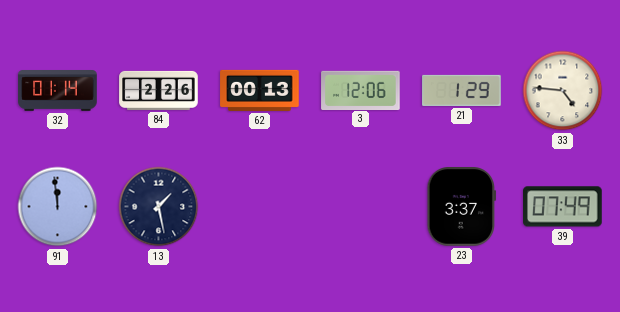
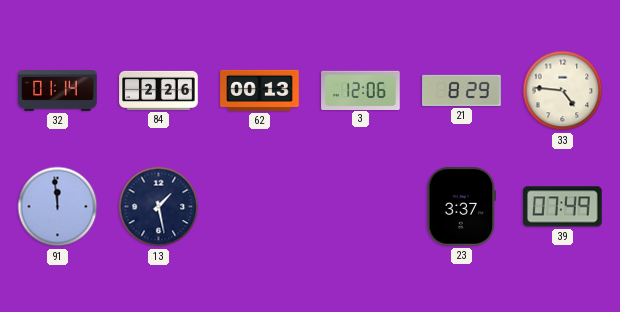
21: 1:29 -> 8:29
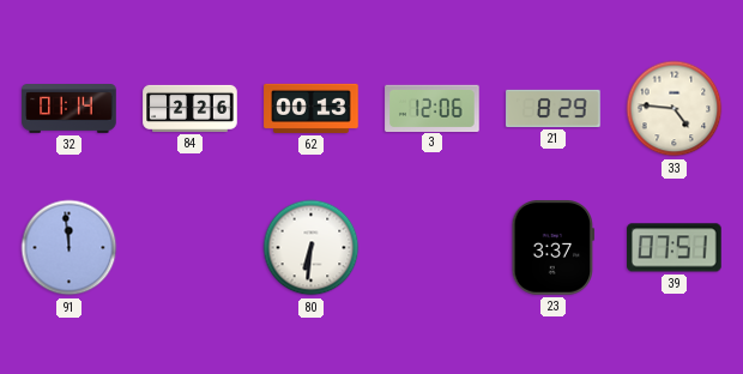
13: 1:28 -> none
80: none -> 6:31
39: 07:49 -> 07:51
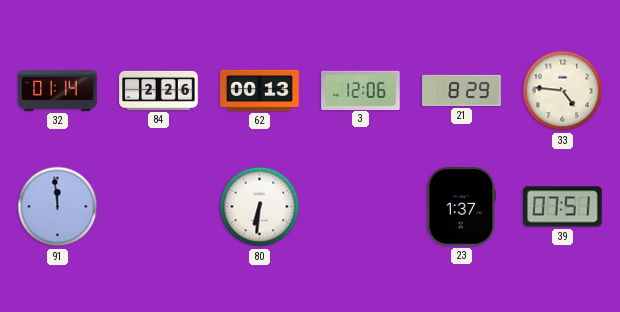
23: 3:37 -> 1:37
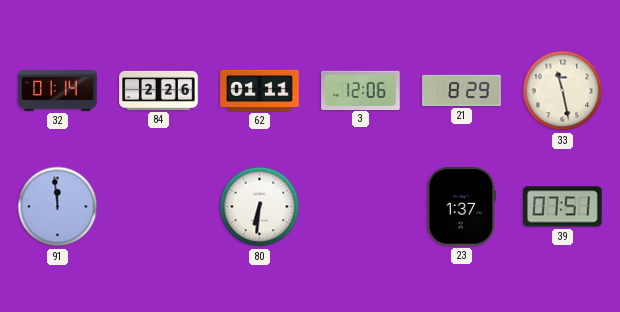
62: 00:13 -> 01:11
33: 4:46 -> 11:28
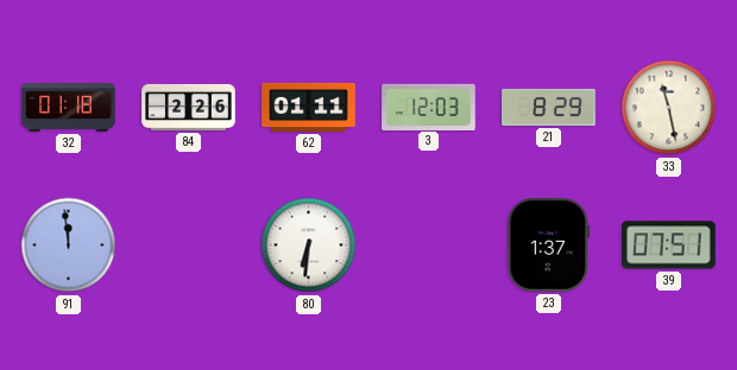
32: 01:14 -> 01:18
3: 12:06 -> 12:03
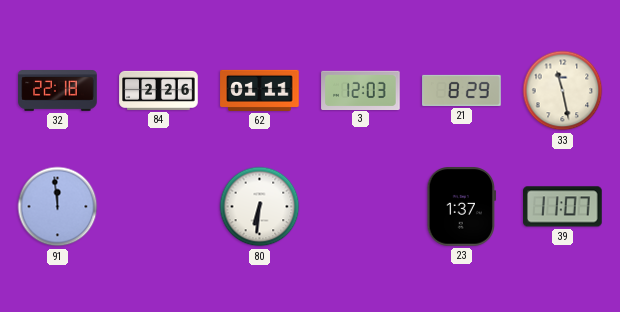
32: 01:18 -> 22:18
39: 07:51 -> 11:07
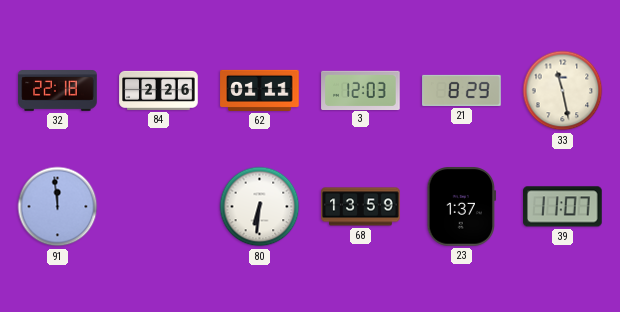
68: none -> 13:59
